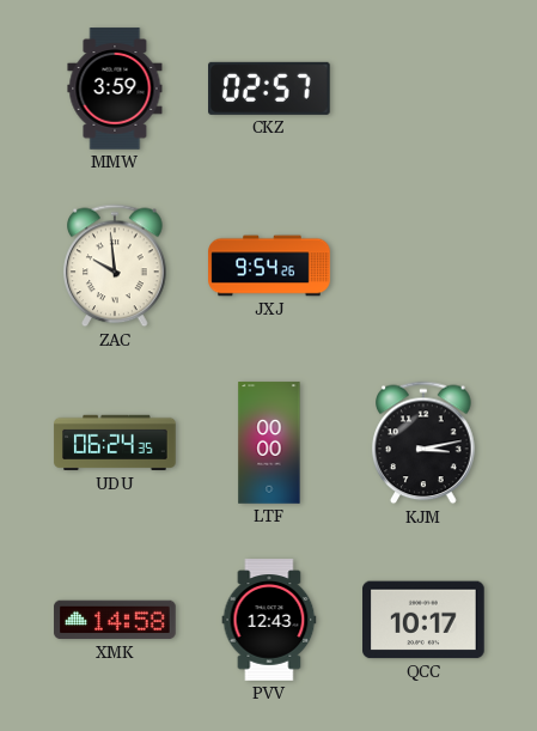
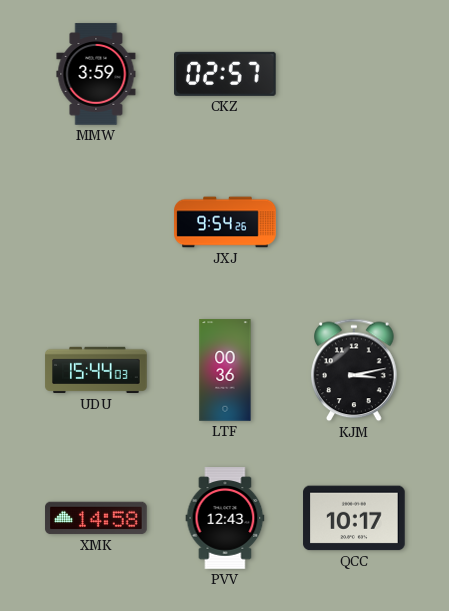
ZAC: 9:59 -> none
UDU: 06:24 -> 15:44
LTF: 00:00 -> 00:36
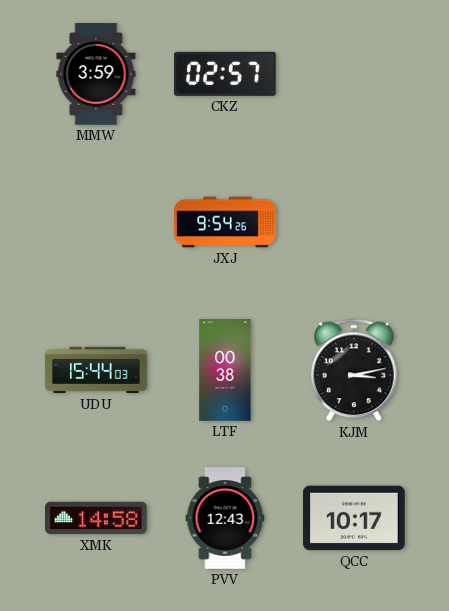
LTF: 00:36 -> 00:38
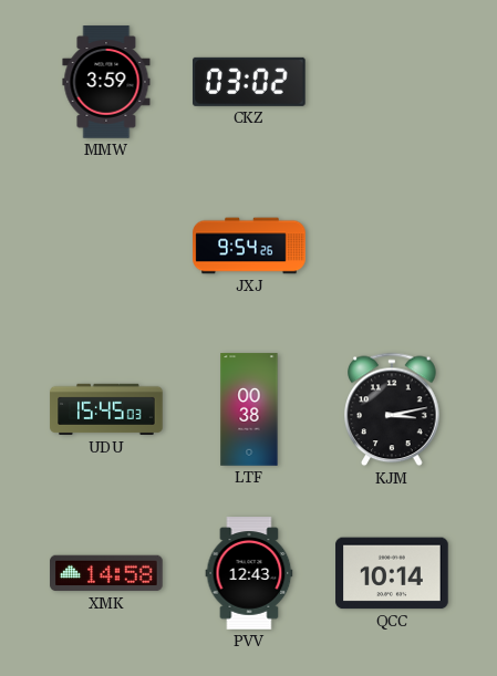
CKZ: 02:57 -> 03:02
UDU: 15:44 -> 15:45
QCC: 10:17 -> 10:14
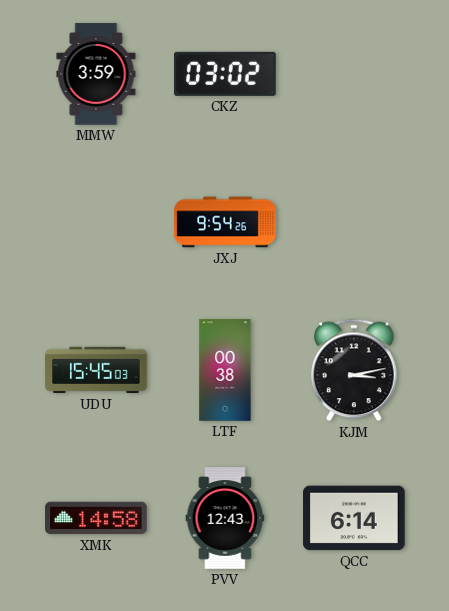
QCC: 10:14 -> 6:14
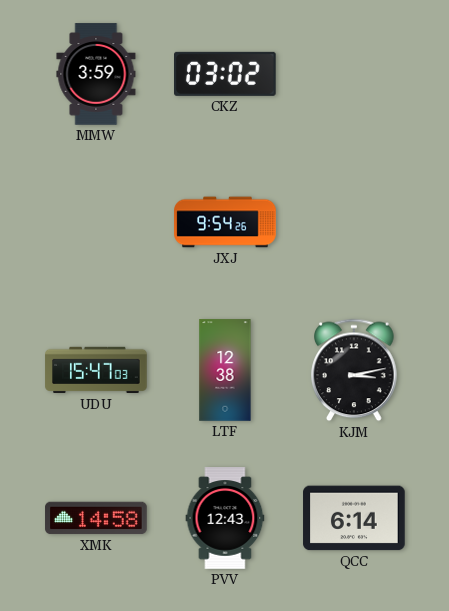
UDU: 15:45 -> 15:47
LTF: 00:38 -> 12:38
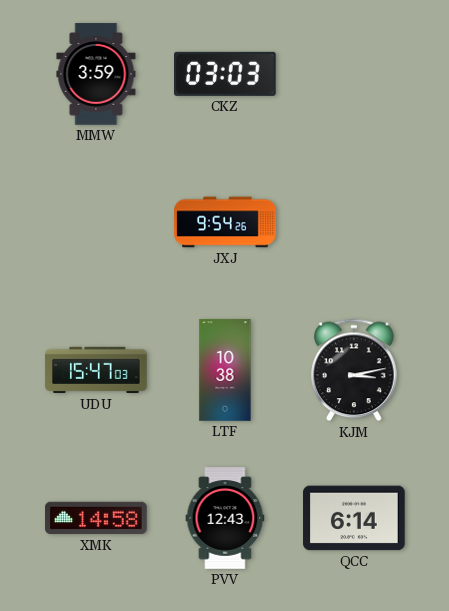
CKZ: 03:02 -> 03:03
LTF: 12:38 -> 10:38
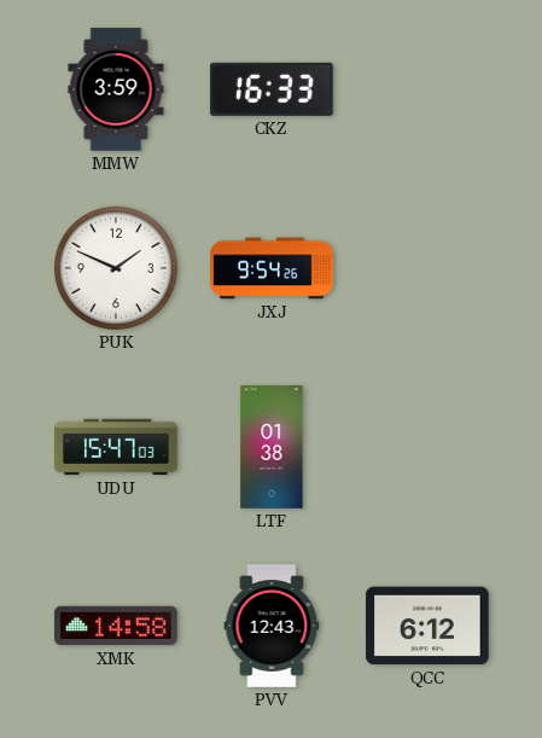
CKZ: 03:03 -> 16:33
PUK: none -> 1:49
LTF: 10:38 -> 01:38
KJM: 3:13 -> none
QCC: 6:14 -> 6:12
